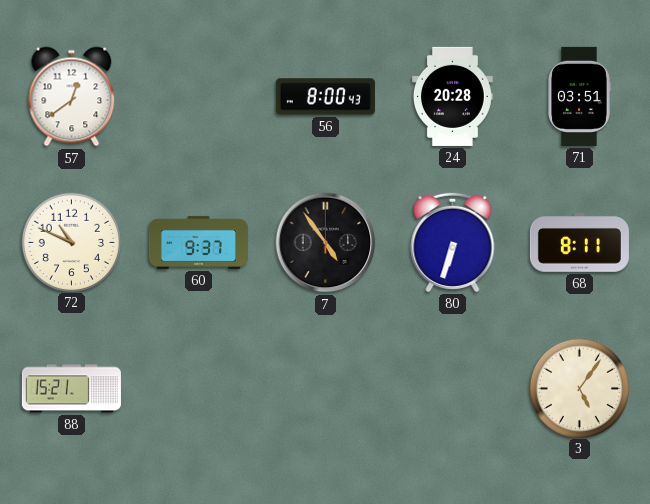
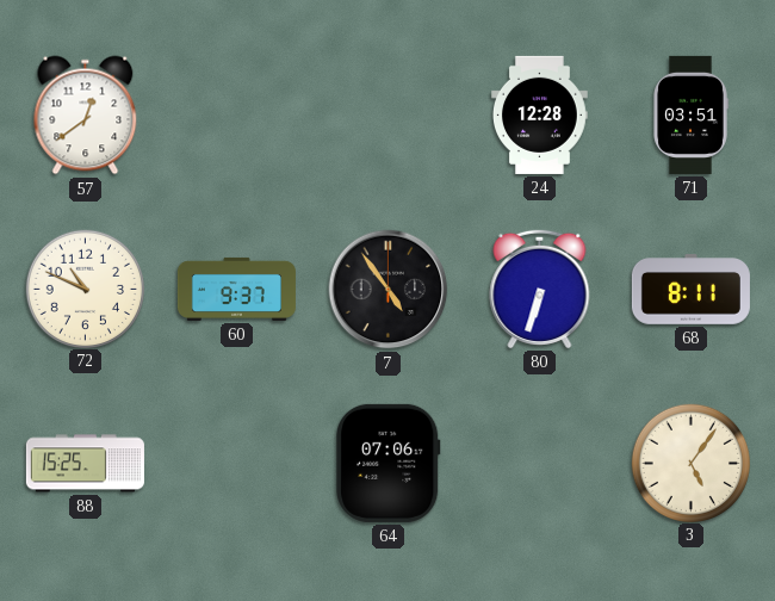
56: 8:00 -> none
24: 20:28 -> 12:28
88: 15:21 -> 15:25
64: none -> 07:06
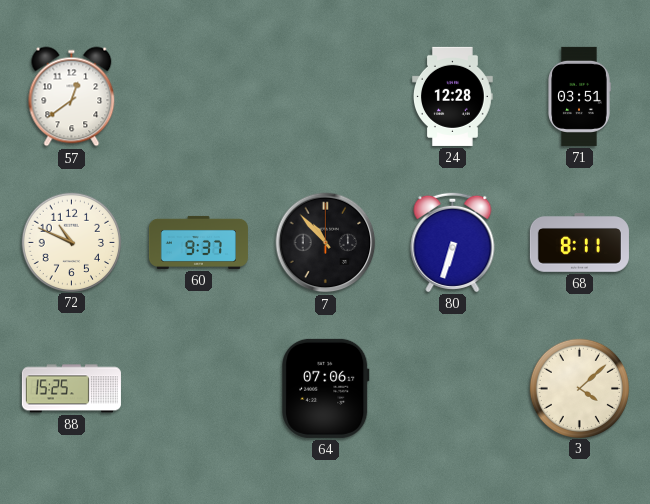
7: 4:54 -> 10:53
3: 5:06 -> 4:08
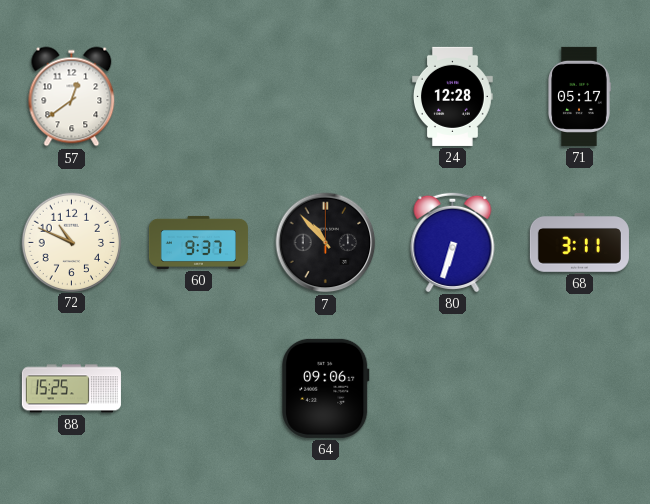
71: 03:51 -> 05:17
68: 8:11 -> 3:11
64: 07:06 -> 09:06
3: 4:08 -> none
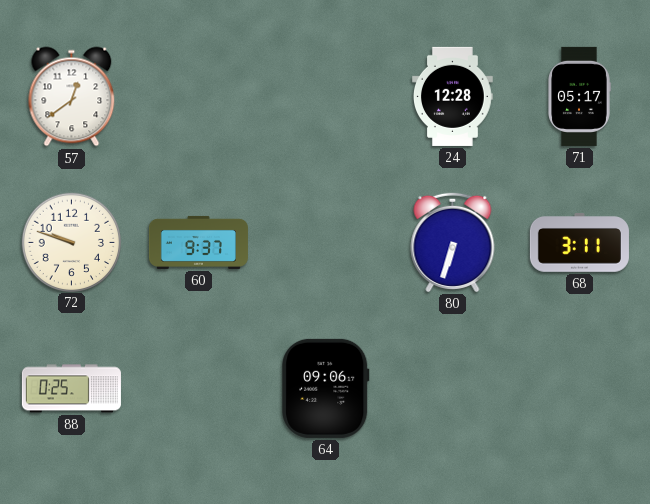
72: 10:49 -> 9:48
7: 10:53 -> none
88: 15:25 -> 0:25
